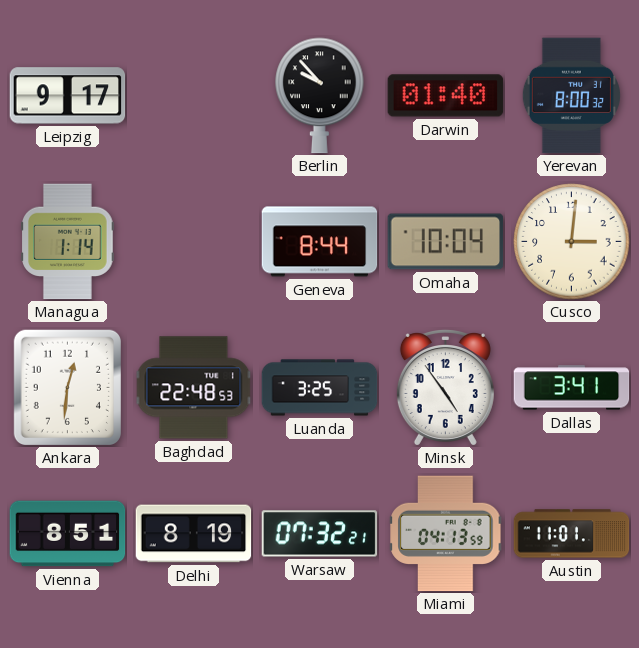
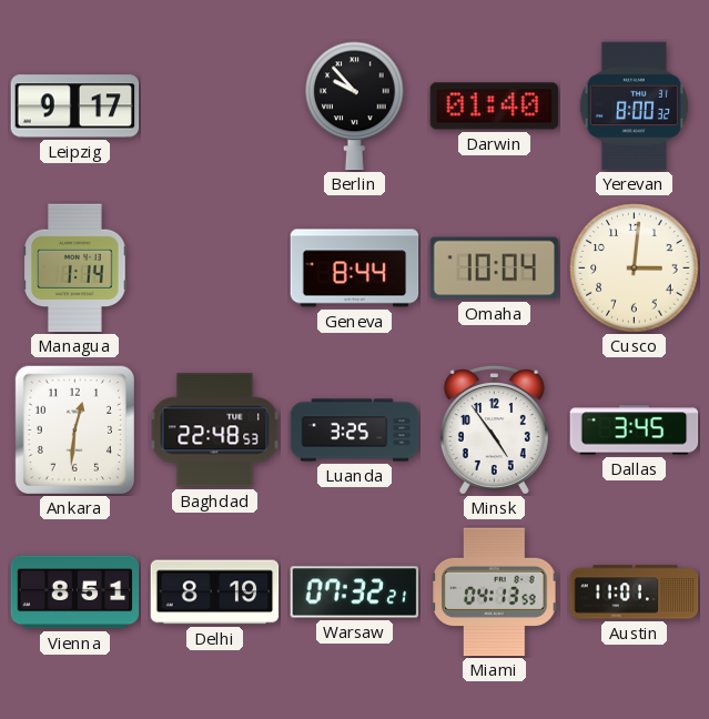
Dallas: 3:41 -> 3:45
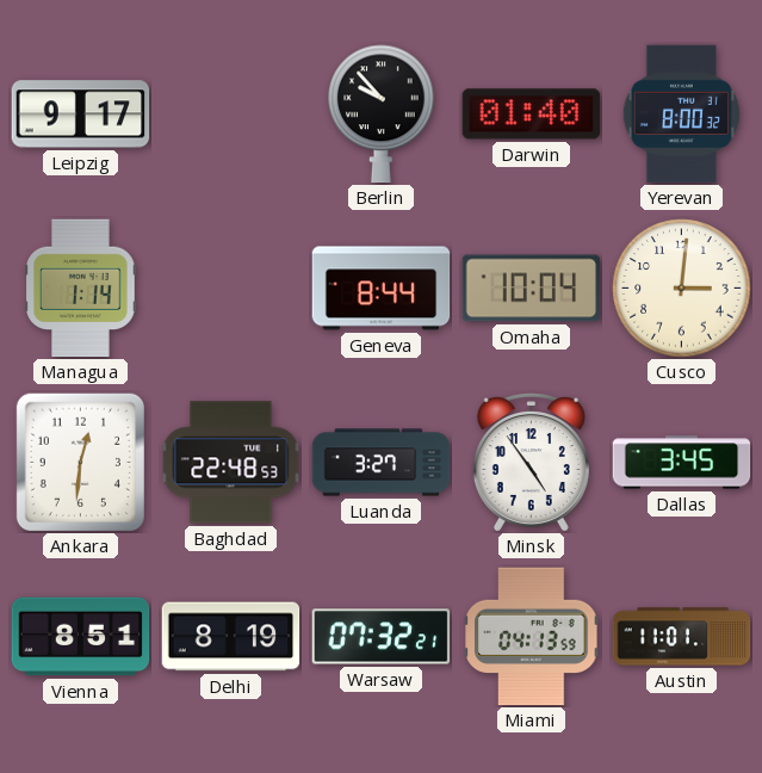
Luanda: 3:25 -> 3:27
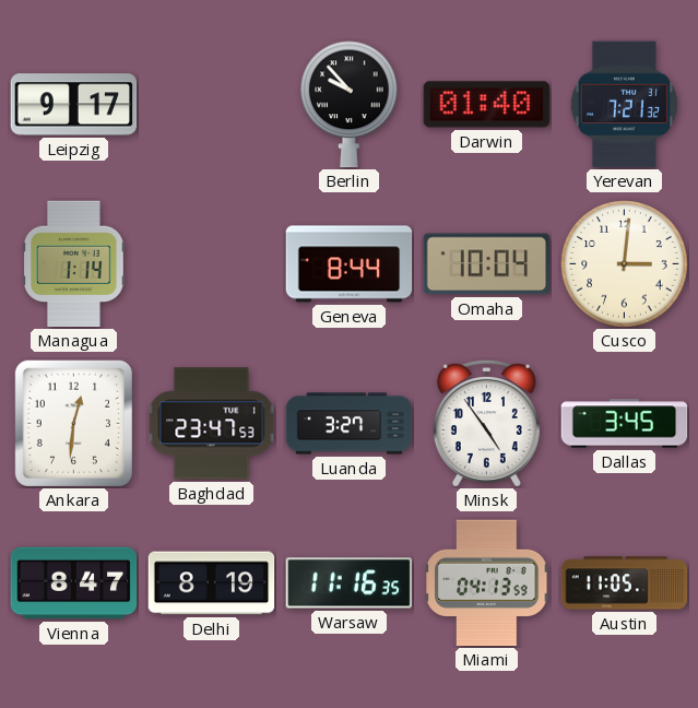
Yerevan: 8:00 -> 7:21
Baghdad: 22:48 -> 23:47
Vienna: 8:51 -> 8:47
Warsaw: 07:32 -> 11:16
Austin: 11:01 -> 11:05
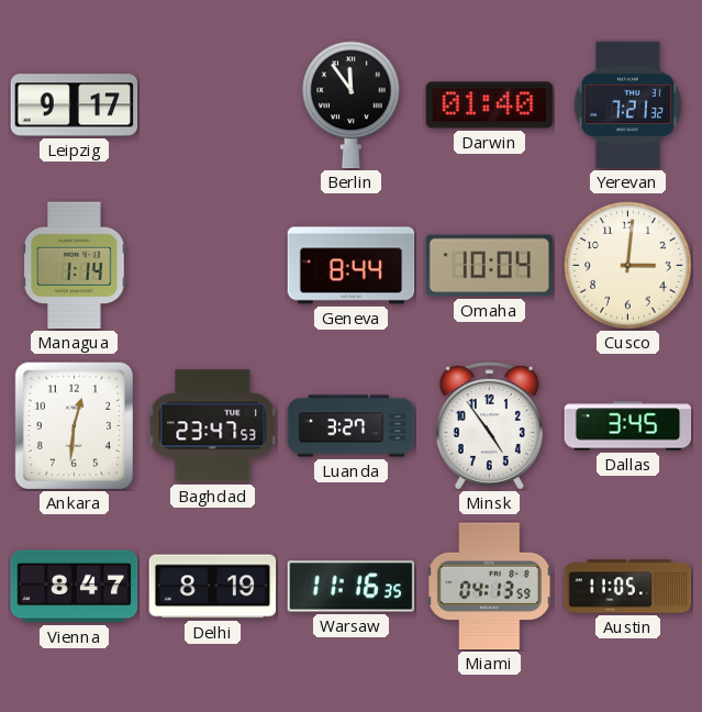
Berlin: 9:53 -> 11:54
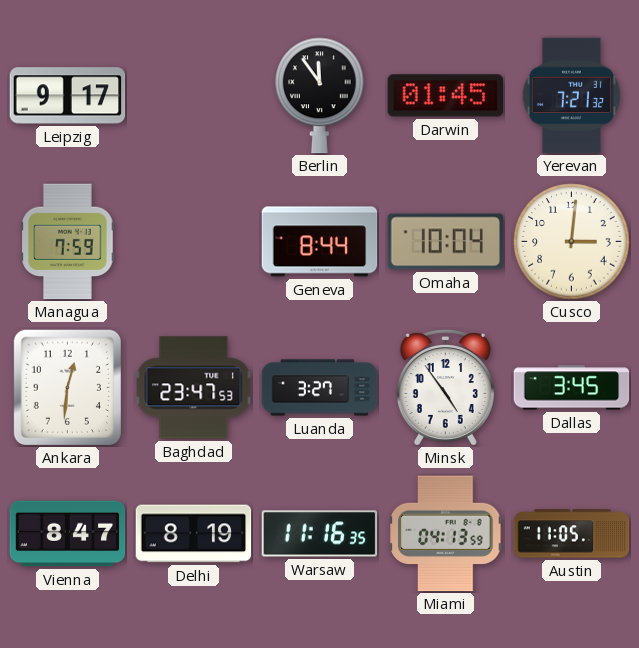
Darwin: 01:40 -> 01:45
Managua: 1:14 -> 7:59
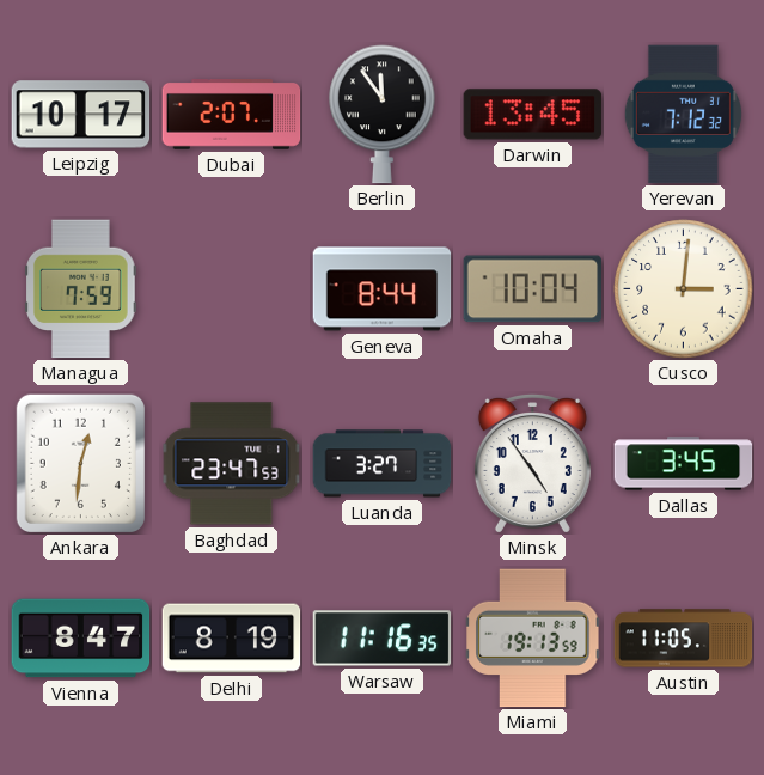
Leipzig: 9:17 -> 10:17
Dubai: none -> 2:07
Darwin: 01:45 -> 13:45
Yerevan: 7:21 -> 7:12
Miami: 04:13 -> 19:13
